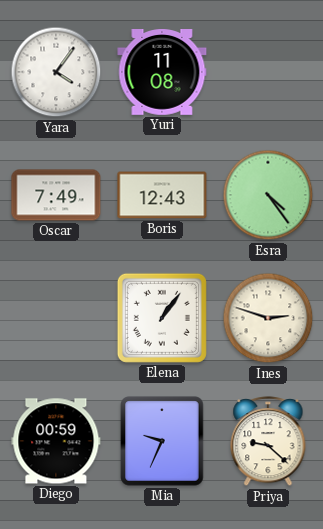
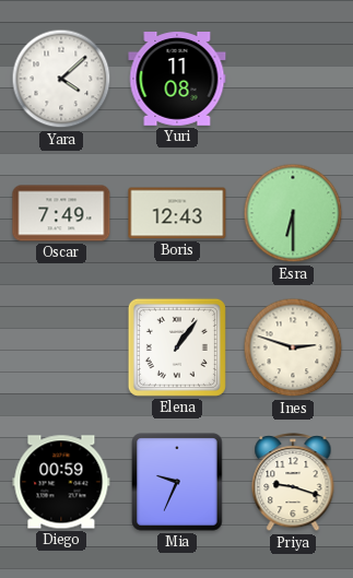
Yara: 4:06 -> 4:08
Esra: 4:24 -> 6:30
Priya: 9:22 -> 9:18
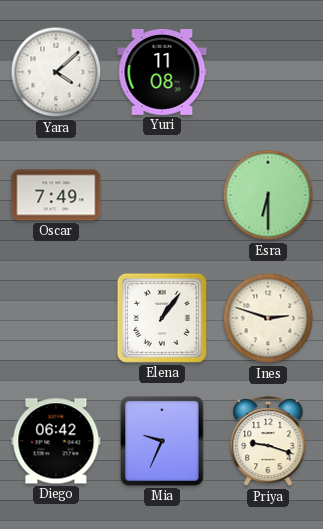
Boris: 12:43 -> none
Diego: 00:59 -> 06:42
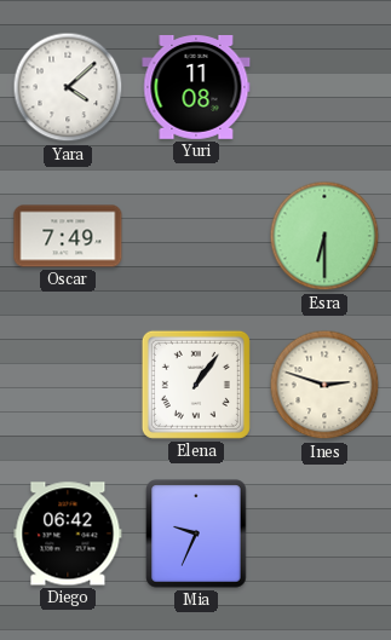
Priya: 9:18 -> none
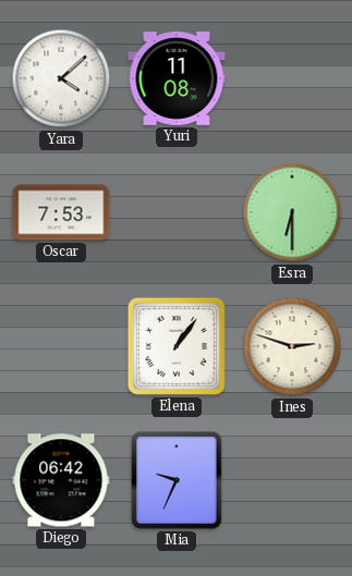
Oscar: 7:49 -> 7:53
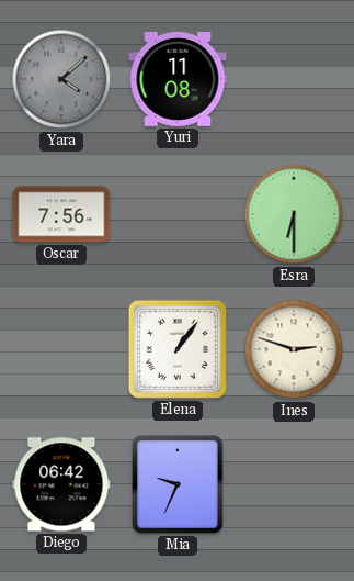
Yara dial: white -> grey
Oscar: 7:53 -> 7:56
